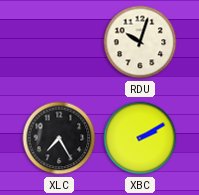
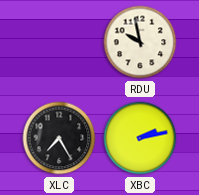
RDU: 10:03 -> 9:58
XBC: 2:10 -> 2:13
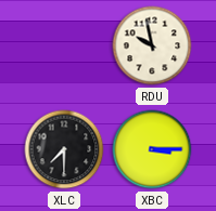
XLC: 7:25 -> 7:30
XBC: 2:13 -> 3:15
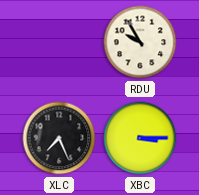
RDU: 9:58 -> 9:55
XLC: 7:30 -> 7:26
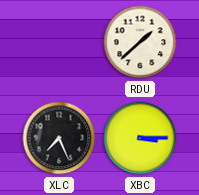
RDU: 9:55 -> 1:38
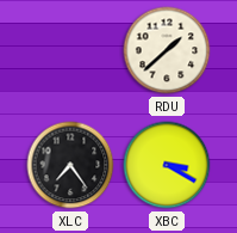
XLC: 7:26 -> 7:24
XBC: 3:15 -> 3:20
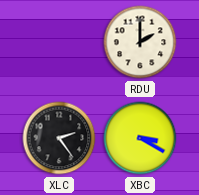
RDU: 1:38 -> 2:00
XLC: 7:24 -> 2:24
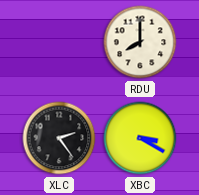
RDU: 2:00 -> 8:00
